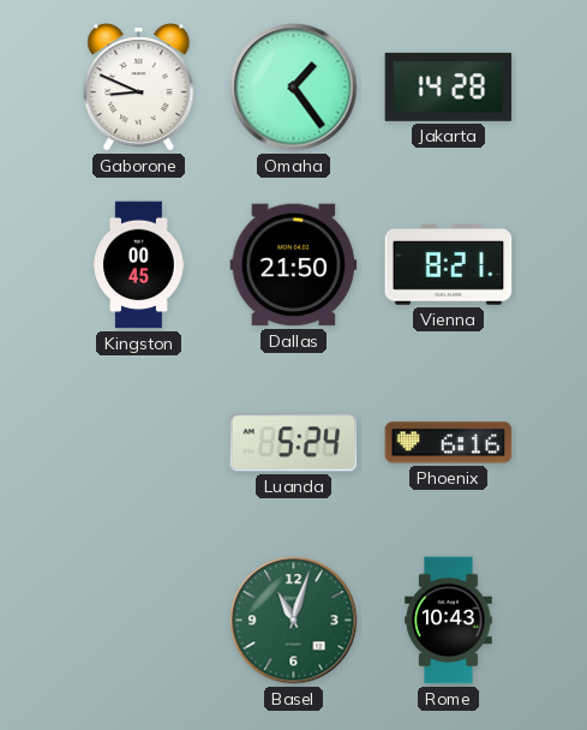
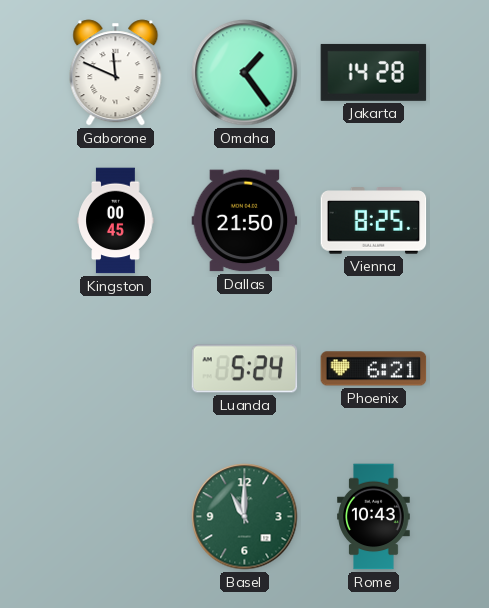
Gaborone: 8:49 -> 11:49
Vienna: 8:21 -> 8:25
Phoenix: 6:16 -> 6:21
Basel: 11:03 -> 11:00
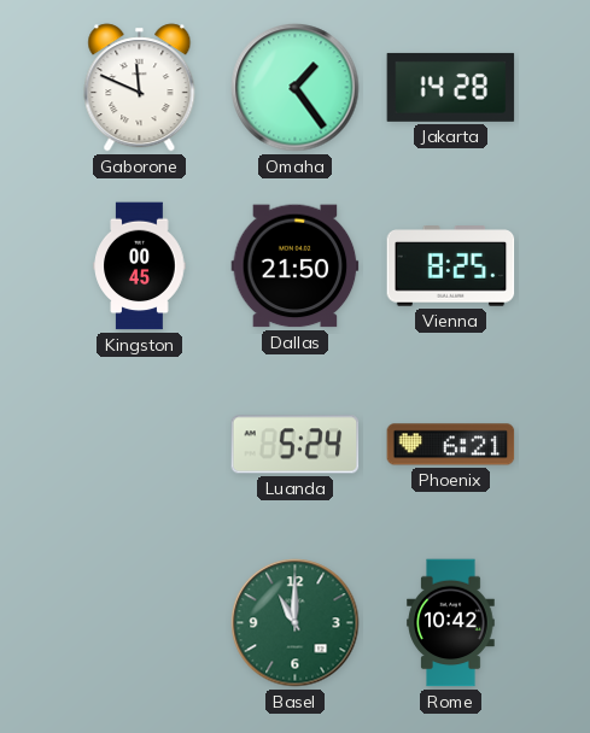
Rome: 10:43 -> 10:42
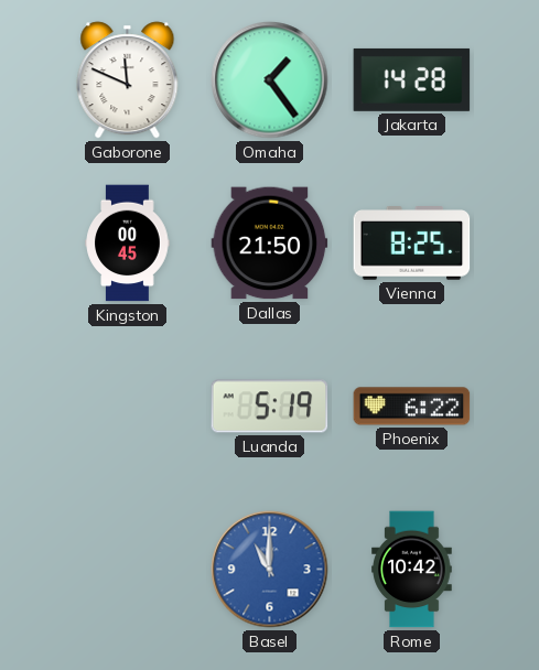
Luanda: 5:24 -> 5:19
Phoenix: 6:21 -> 6:22
Basel dial: green -> blue
